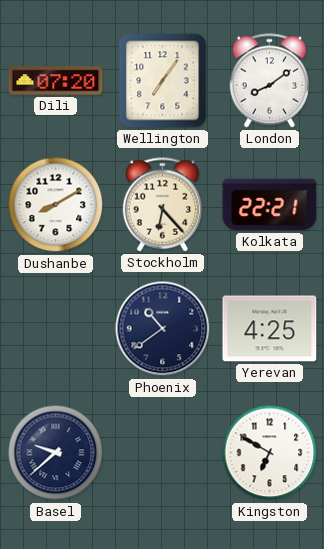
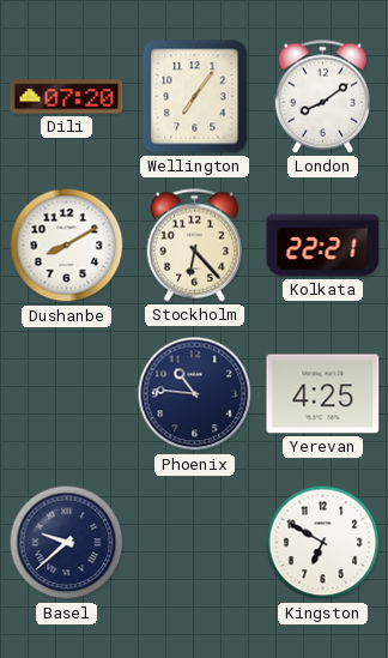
Phoenix: 10:39 -> 10:46
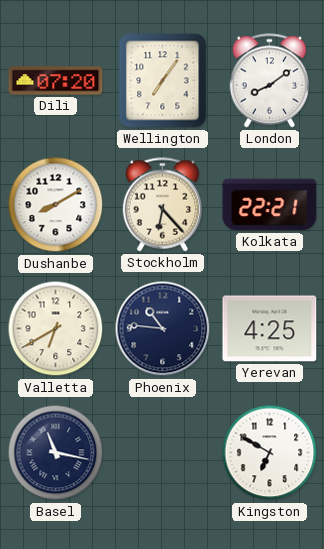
Valletta: none -> 6:40
Basel: 9:38 -> 11:17
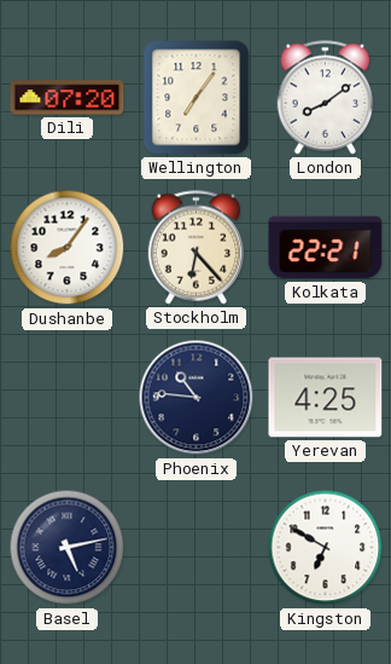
Dushanbe: 8:10 -> 8:06
Valletta: 6:40 -> none
Basel: 11:17 -> 5:13
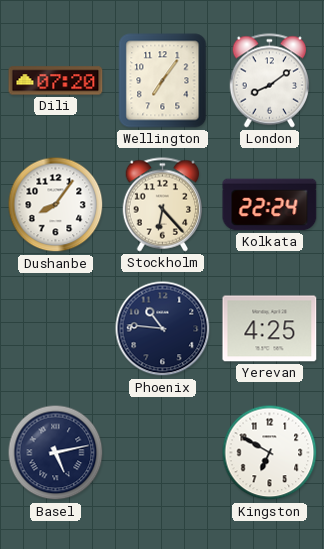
Kolkata: 22:21 -> 22:24
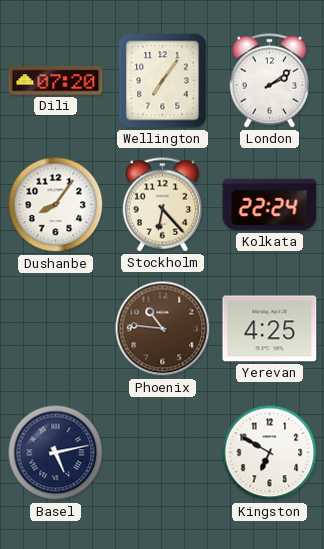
London: 8:09 -> 2:09
Phoenix dial: navy -> brown
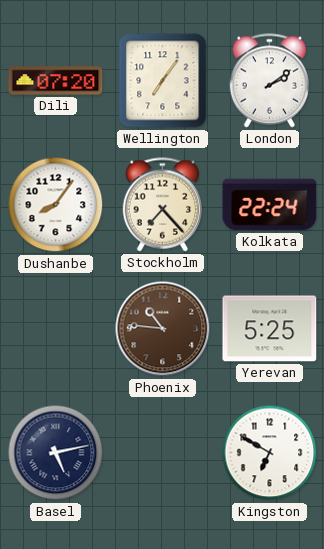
Stockholm: 6:23 -> 7:23
Yerevan: 4:25 -> 5:25
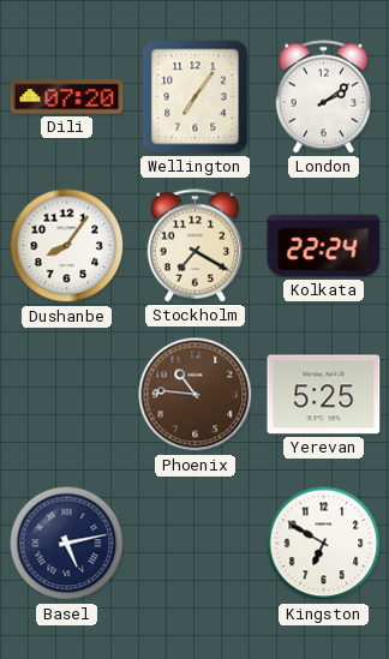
Stockholm: 7:23 -> 7:20
